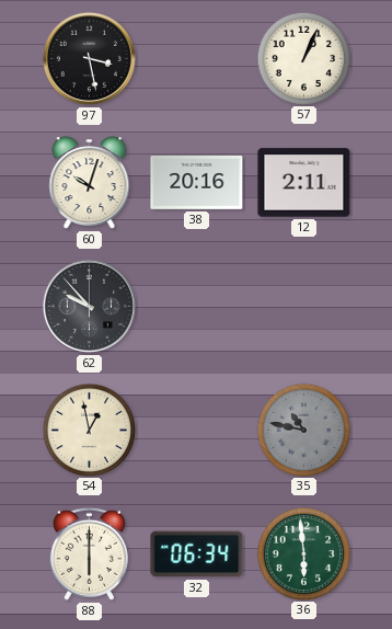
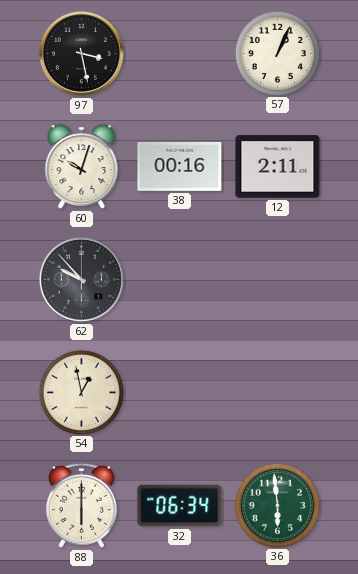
38: 20:16 -> 00:16
35: 10:47 -> none
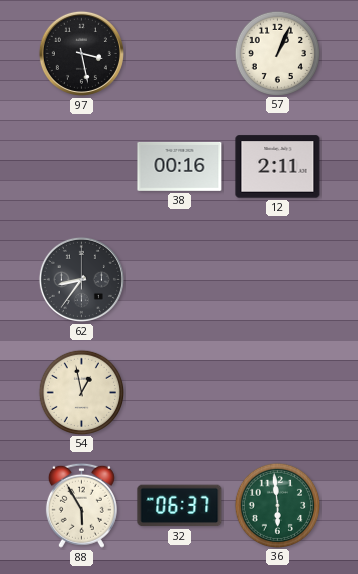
60: 10:03 -> none
62: 9:53 -> 8:36
88: 6:00 -> 5:55
32: 06:34 -> 06:37
